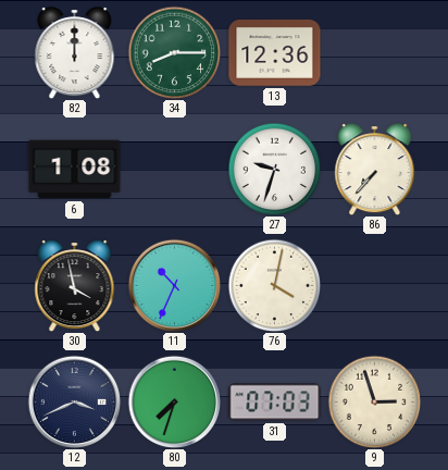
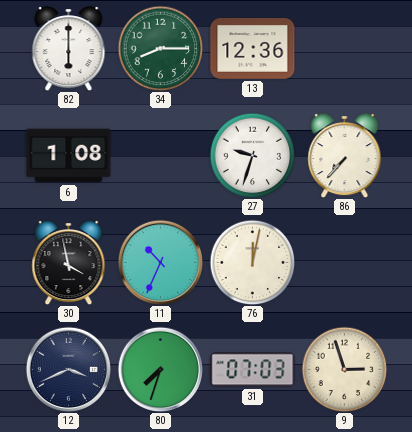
82: 12:00 -> 6:00
76: 4:02 -> 12:02
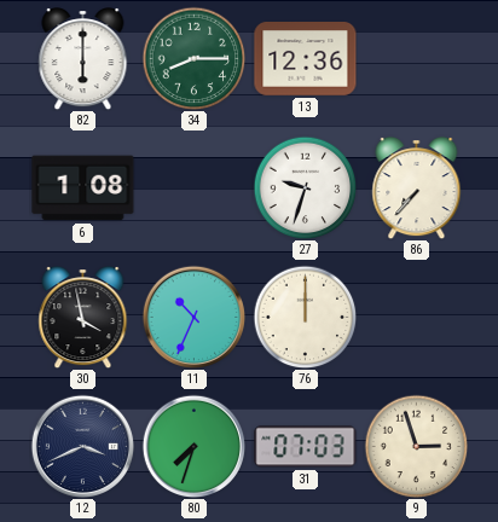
76: 12:02 -> 12:00
